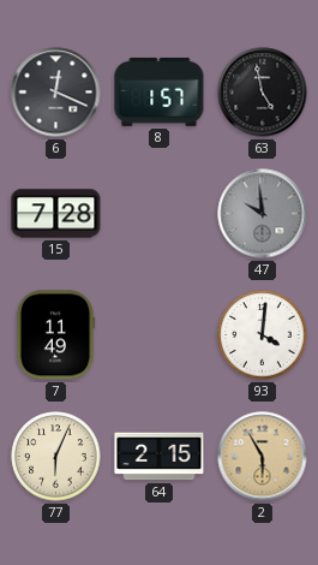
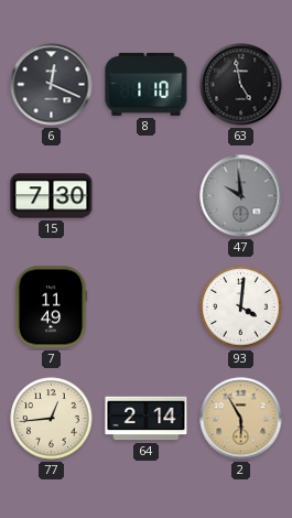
8: 1:57 -> 1:10
15: 7:28 -> 7:30
77: 6:04 -> 12:44
64: 2:15 -> 2:14
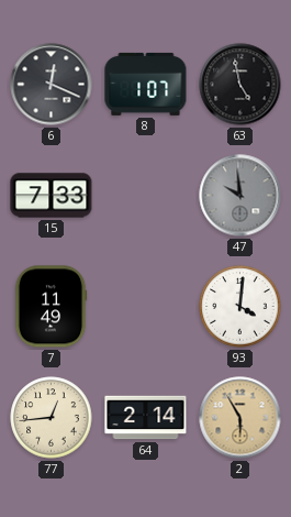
8: 1:10 -> 1:07
15: 7:30 -> 7:33
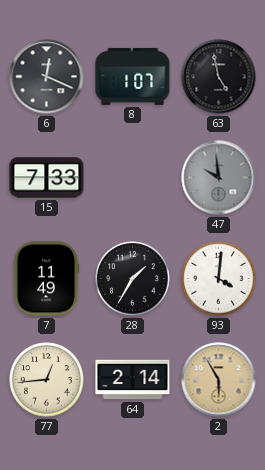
28: none -> 1:35
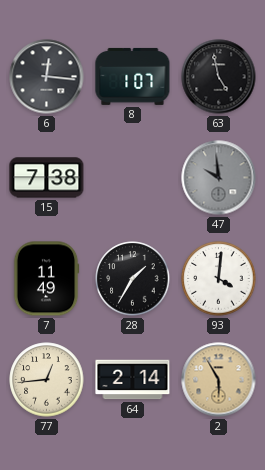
6: 12:19 -> 12:16
15: 7:33 -> 7:38
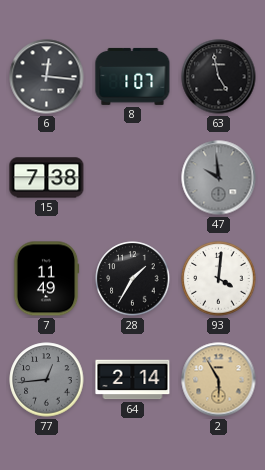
77 dial: cream -> grey
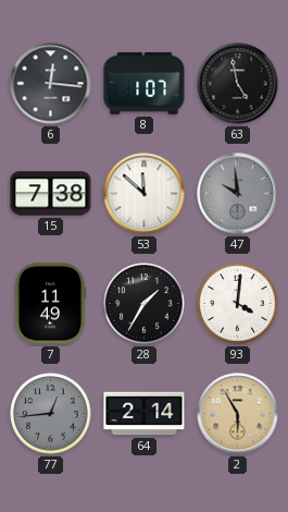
53: none -> 11:52
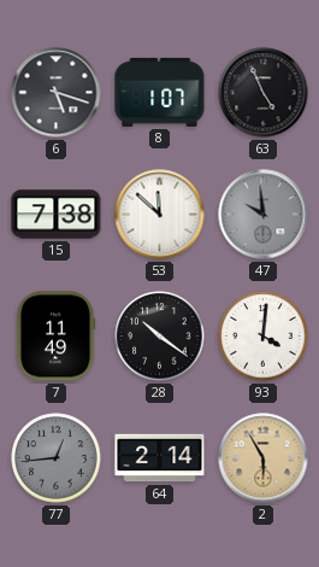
6: 12:16 -> 5:18
63: 4:58 -> 4:56
28: 1:35 -> 10:21
